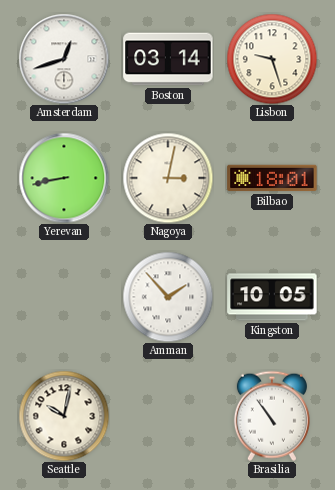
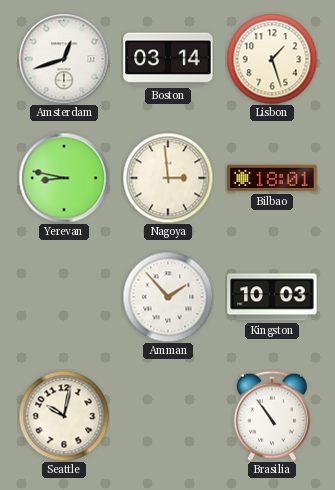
Lisbon: 9:27 -> 1:27
Yerevan: 8:43 -> 8:47
Nagoya: 3:02 -> 2:59
Kingston: 10:05 -> 10:03
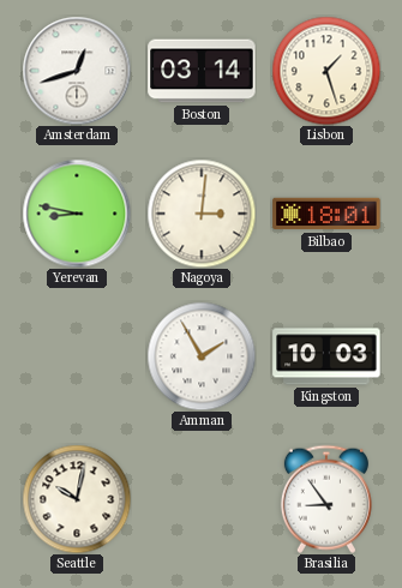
Nagoya: 2:59 -> 3:01
Amman: 1:53 -> 1:55
Brasilia: 10:54 -> 8:54
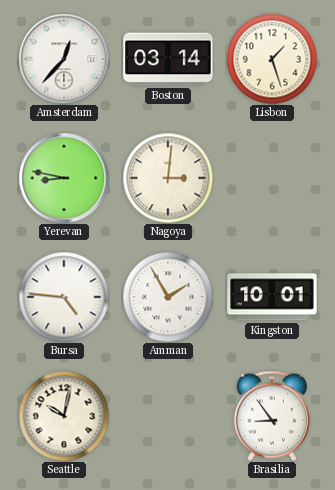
Amsterdam: 12:42 -> 12:37
Bilbao: 18:01 -> none
Bursa: none -> 4:46
Kingston: 10:03 -> 10:01
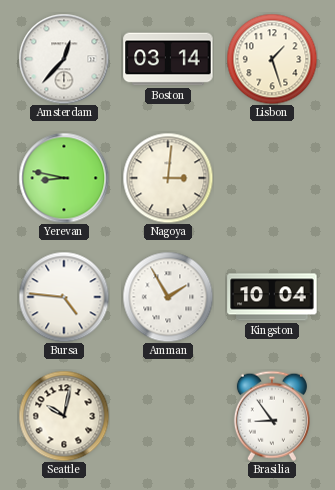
Kingston: 10:01 -> 10:04
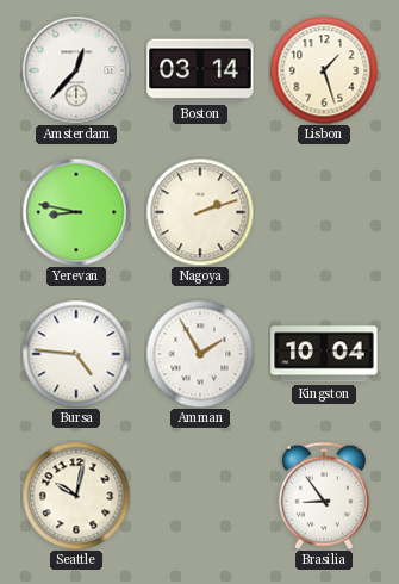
Nagoya: 3:01 -> 2:12
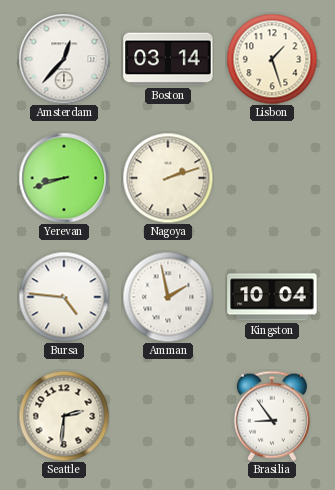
Yerevan: 8:47 -> 8:42
Amman: 1:55 -> 1:58
Seattle: 10:02 -> 2:31
